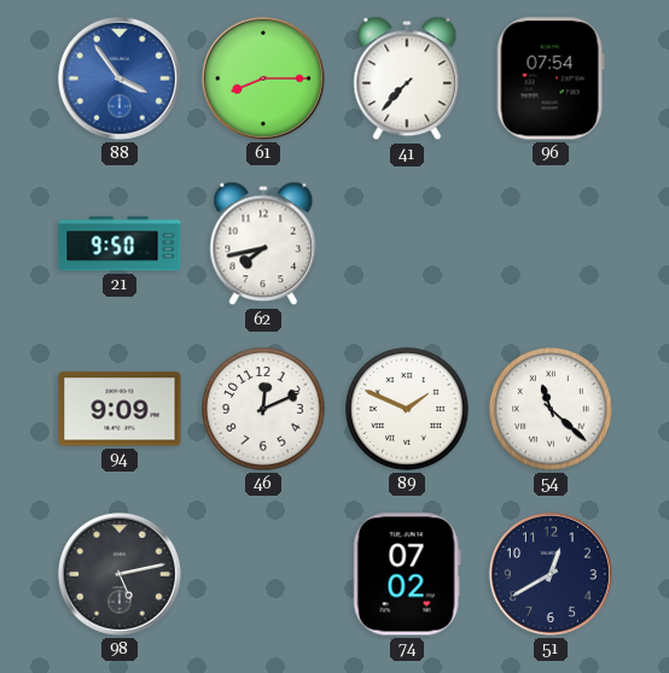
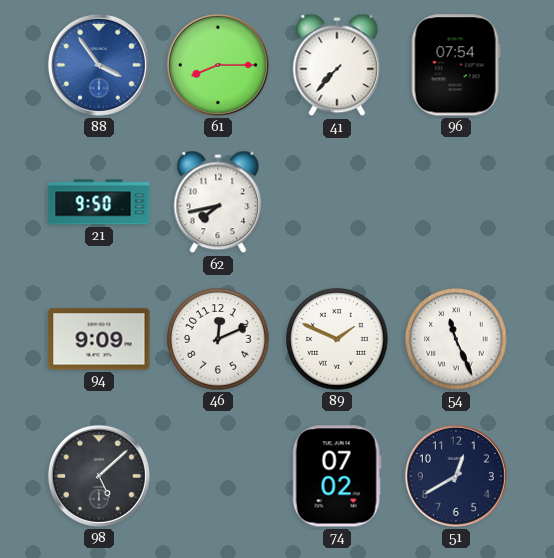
54: 11:22 -> 11:26
98: 5:13 -> 5:08
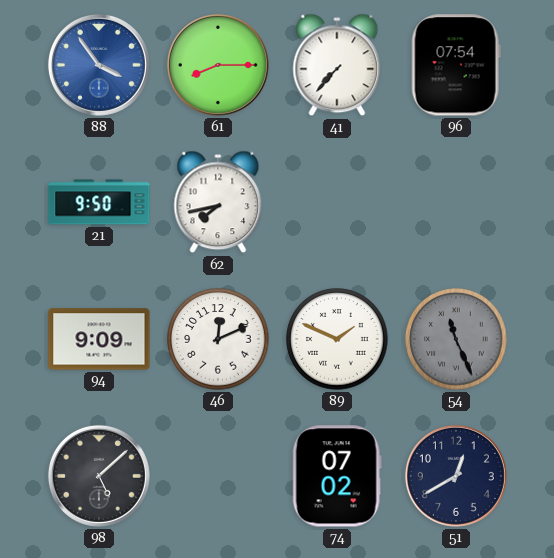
54 dial: white -> grey
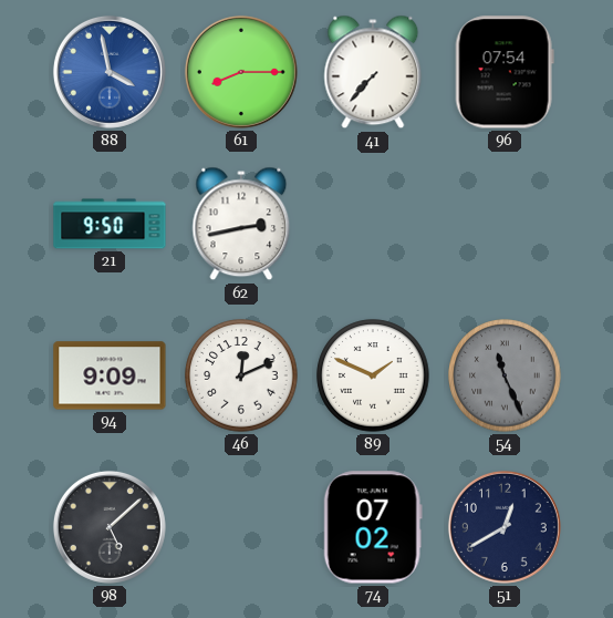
88: 3:54 -> 3:58
62: 7:43 -> 2:43
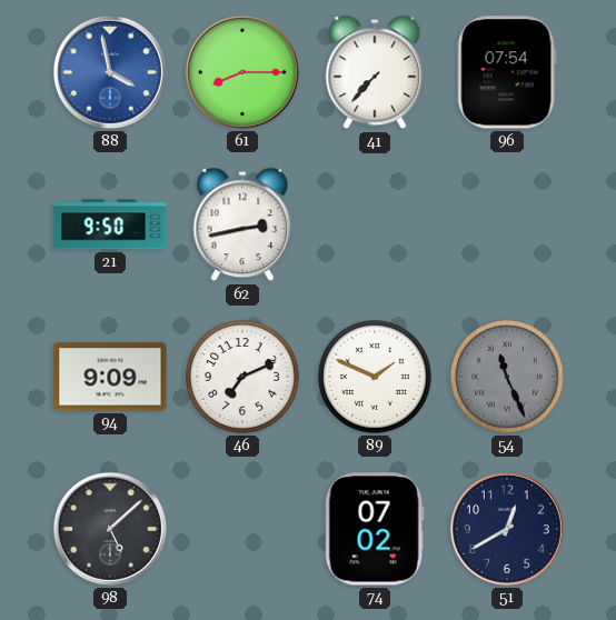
46: 12:11 -> 7:11
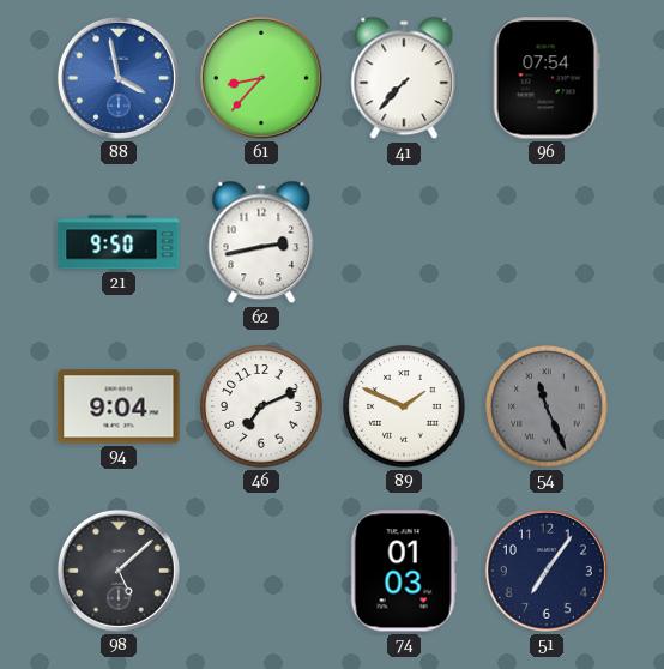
61: 8:15 -> 8:37
94: 9:09 -> 9:04
74: 07:02 -> 01:03
51: 12:40 -> 7:06
